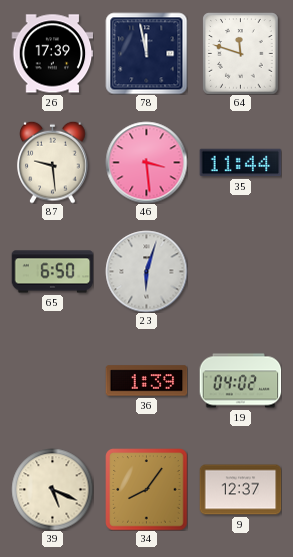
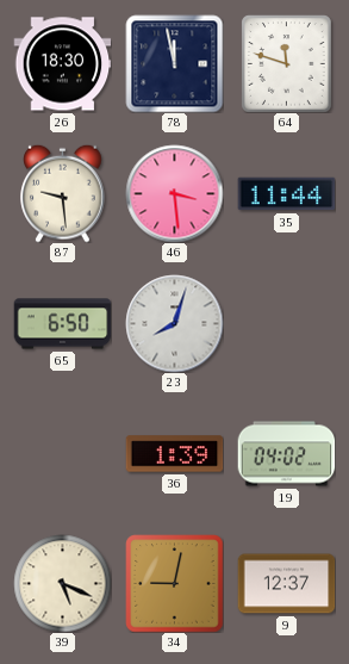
26: 17:39 -> 18:30
23: 6:03 -> 8:03
34: 8:06 -> 9:02
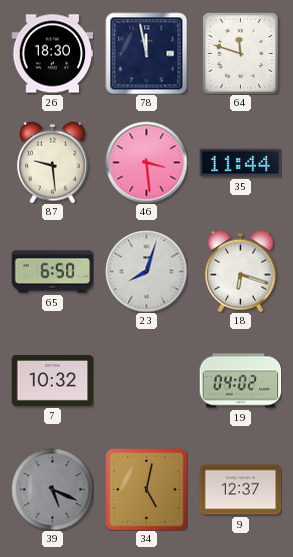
18: none -> 6:18
7: none -> 10:32
36: 1:39 -> none
39 dial: cream -> grey
34: 9:02 -> 5:02
